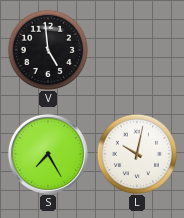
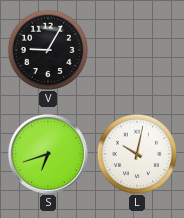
V: 4:59 -> 9:05
S: 7:25 -> 6:42
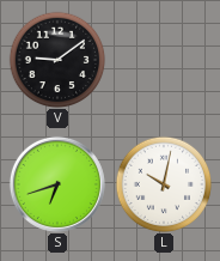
V: 9:05 -> 9:09
